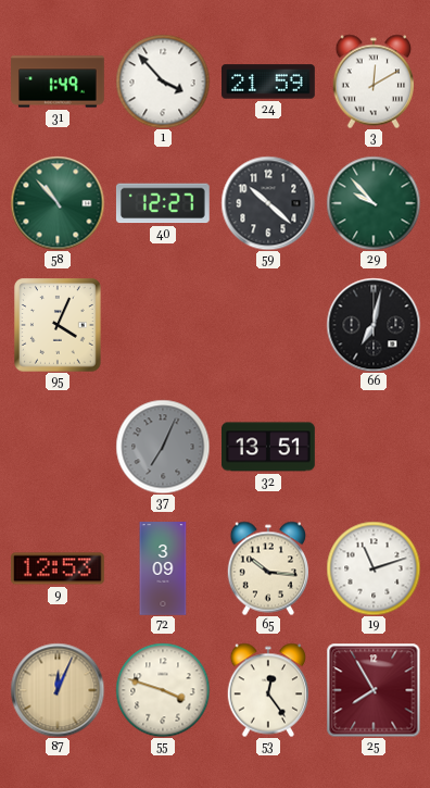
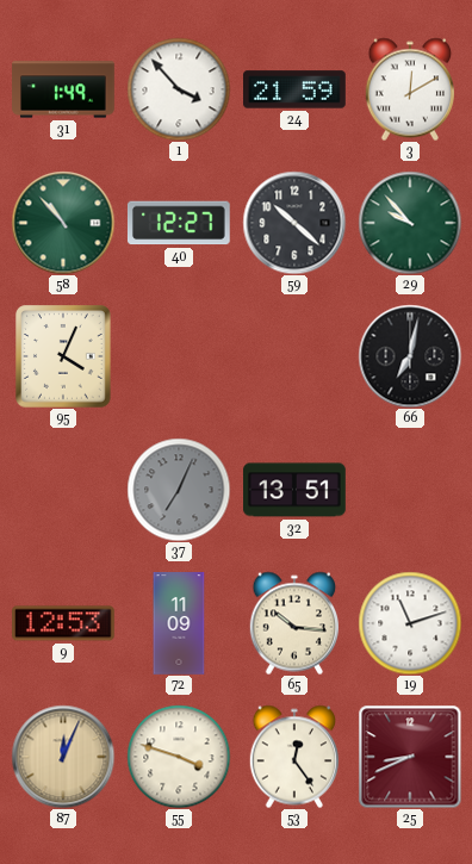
72: 3:09 -> 11:09
25: 7:55 -> 8:41
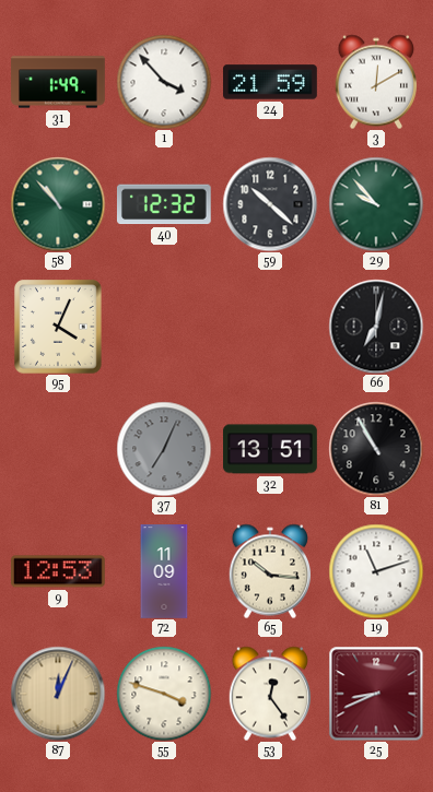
40: 12:27 -> 12:32
81: none -> 10:55
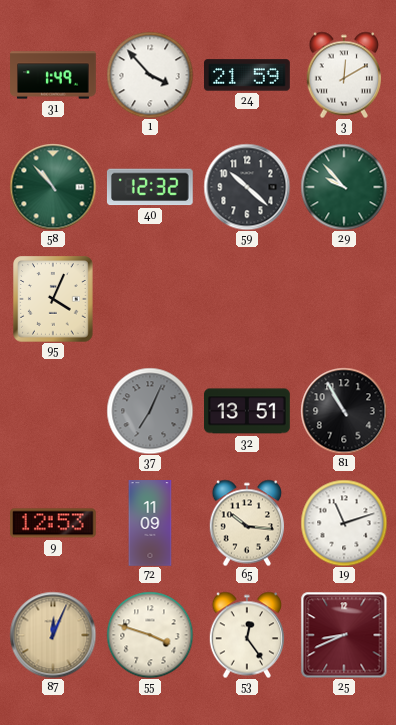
66: 7:02 -> none
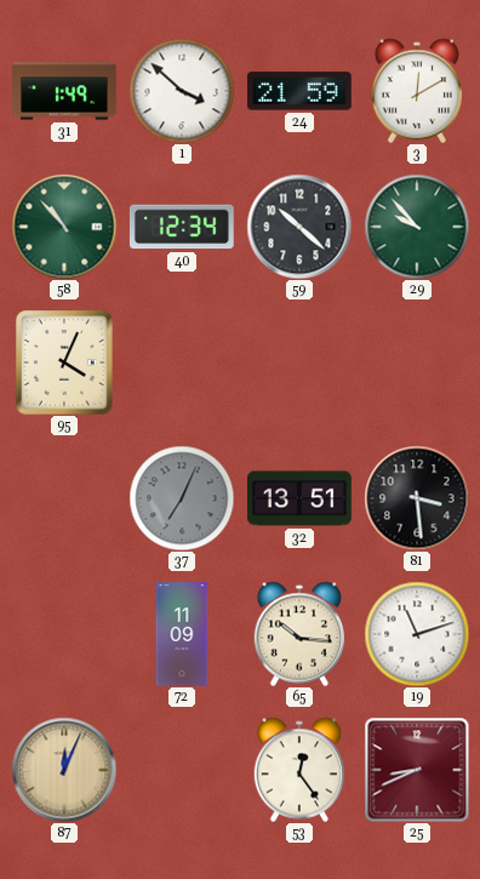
1: 3:53 -> 3:52
40: 12:32 -> 12:34
81: 10:55 -> 3:29
9: 12:53 -> none
55: 3:48 -> none
